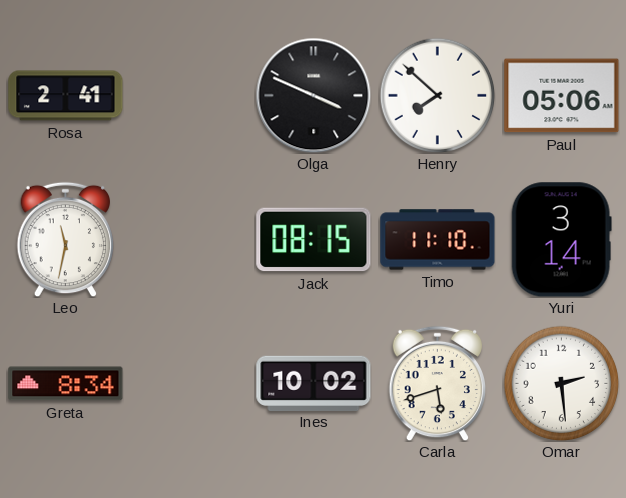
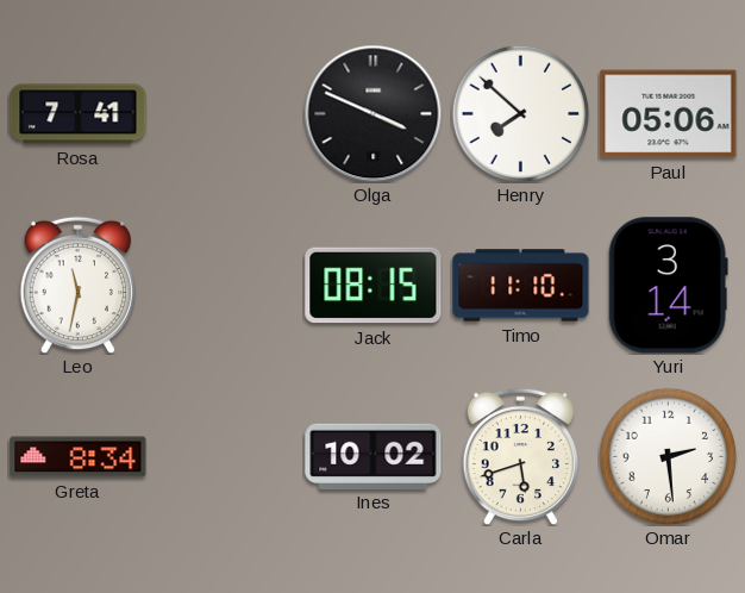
Rosa: 2:41 -> 7:41
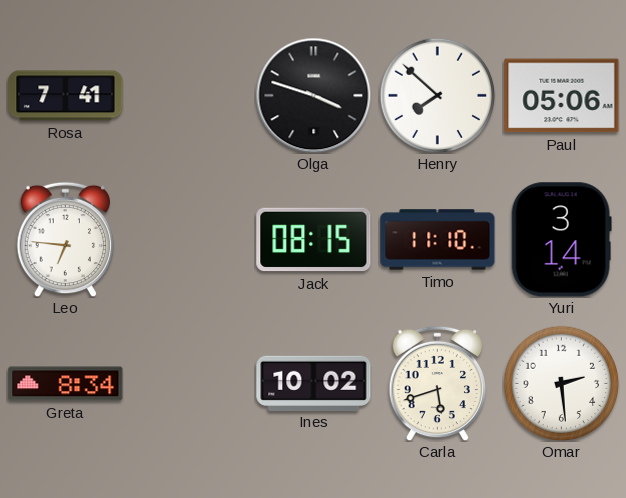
Olga: 3:49 -> 3:48
Leo: 11:32 -> 6:46
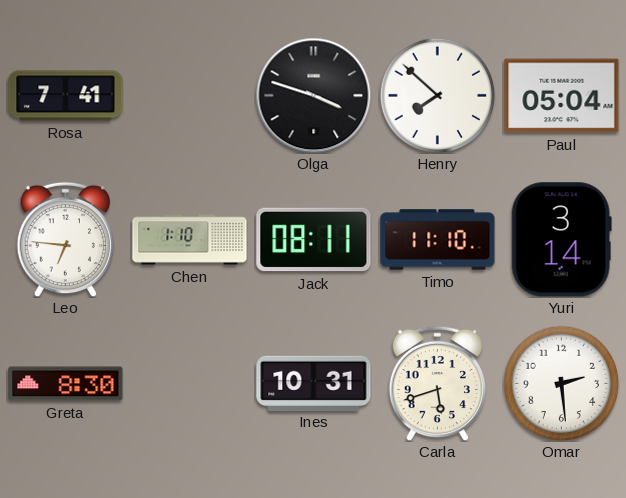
Paul: 05:06 -> 05:04
Chen: none -> 1:10
Jack: 08:15 -> 08:11
Greta: 8:34 -> 8:30
Ines: 10:02 -> 10:31
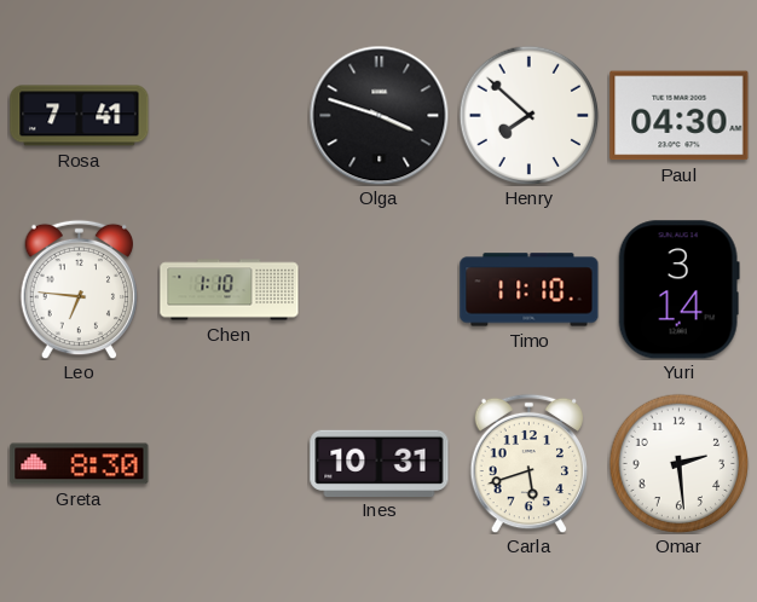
Paul: 05:04 -> 04:30
Jack: 08:11 -> none
